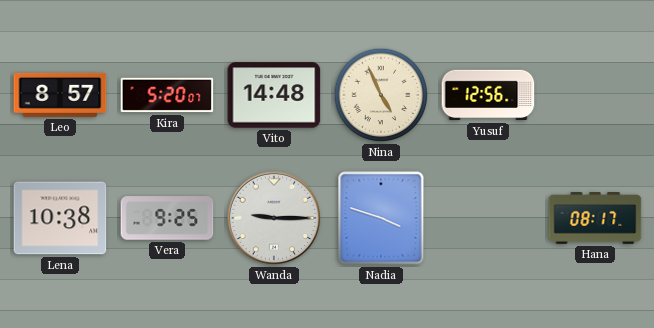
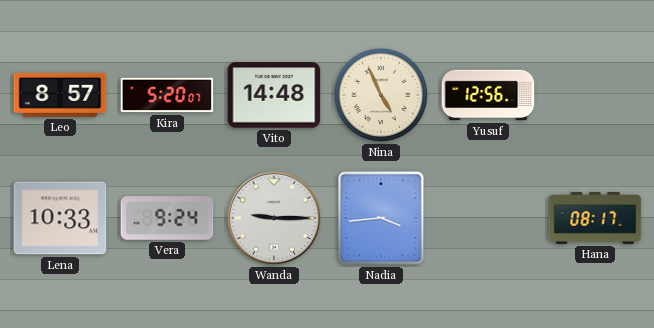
Lena: 10:38 -> 10:33
Vera: 9:25 -> 9:24
Nadia: 3:48 -> 3:44
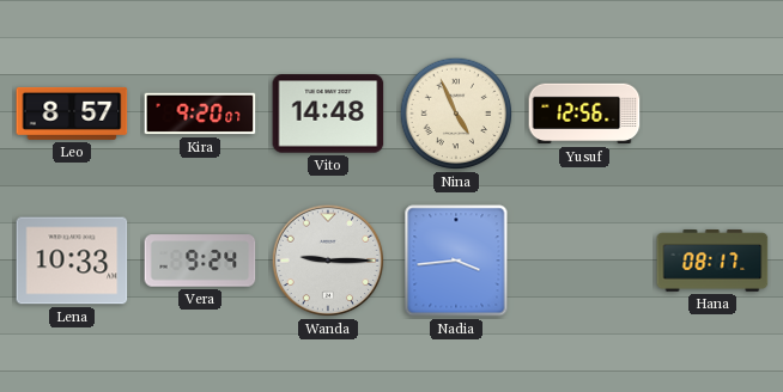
Kira: 5:20 -> 9:20
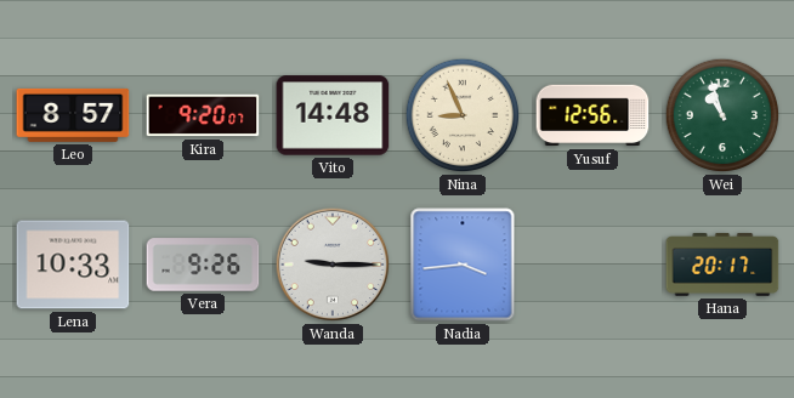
Nina: 4:56 -> 8:56
Wei: none -> 10:57
Vera: 9:24 -> 9:26
Hana: 08:17 -> 20:17
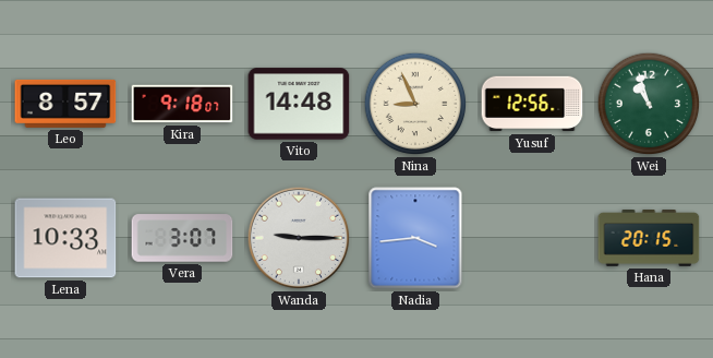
Kira: 9:20 -> 9:18
Vera: 9:26 -> 3:07
Hana: 20:17 -> 20:15
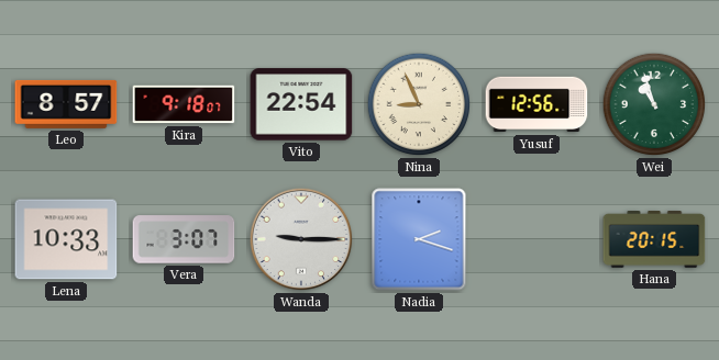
Vito: 14:48 -> 22:54
Nadia: 3:44 -> 2:18
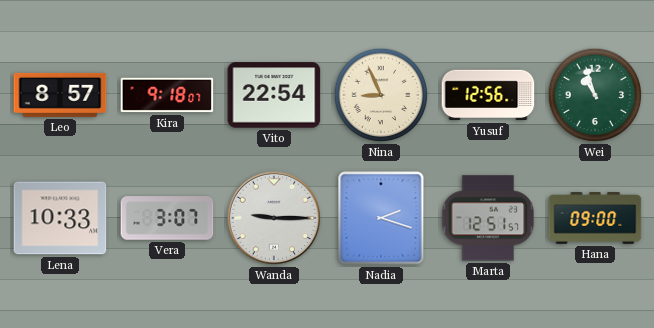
Marta: none -> 12:51
Hana: 20:15 -> 09:00
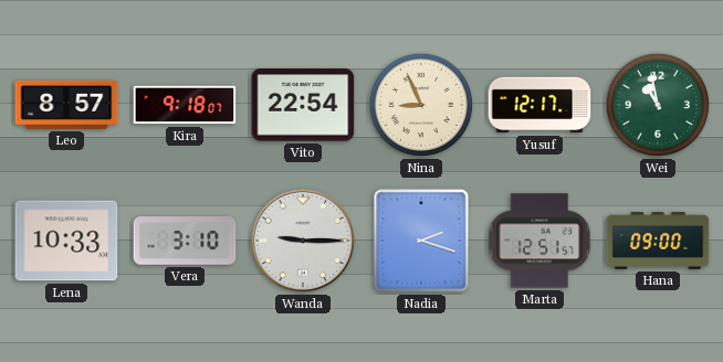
Yusuf: 12:56 -> 12:17
Wei: 10:57 -> 10:58
Vera: 3:07 -> 3:10
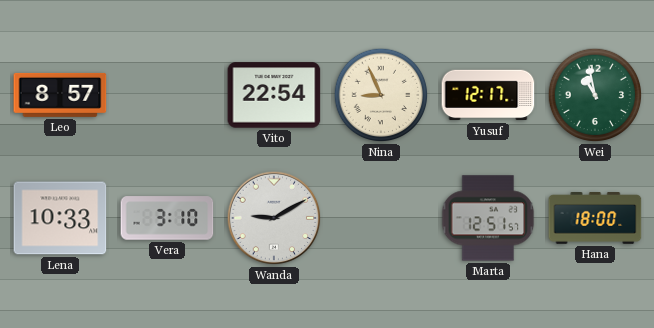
Kira: 9:18 -> none
Wanda: 9:15 -> 9:10
Nadia: 2:18 -> none
Hana: 09:00 -> 18:00
